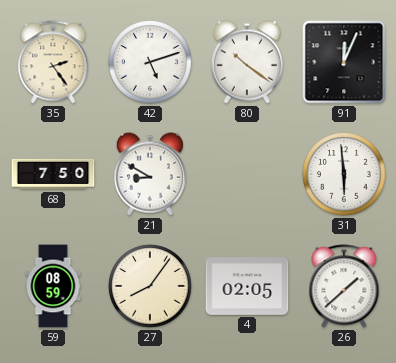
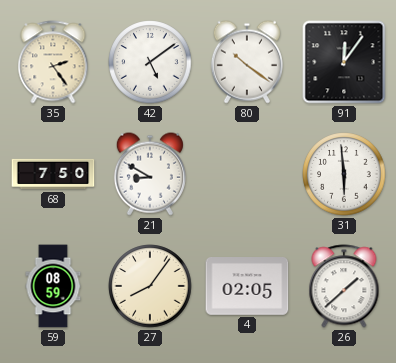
42: 5:12 -> 5:09
91: 12:04 -> 12:06
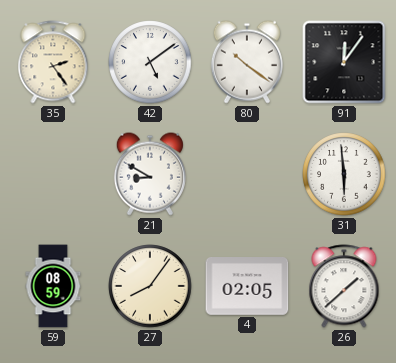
68: 7:50 -> none
